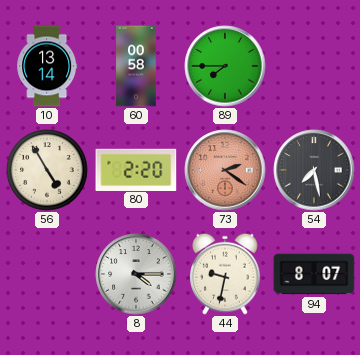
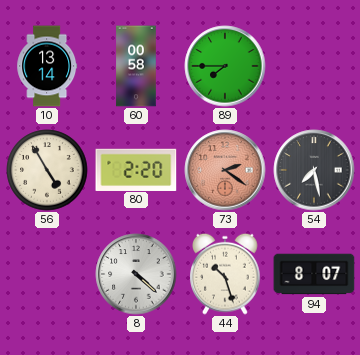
8: 4:15 -> 4:22
44: 9:32 -> 10:27
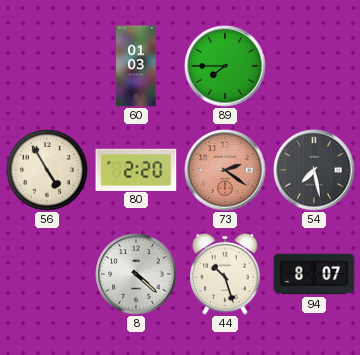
10: 13:14 -> none
60: 00:58 -> 01:03
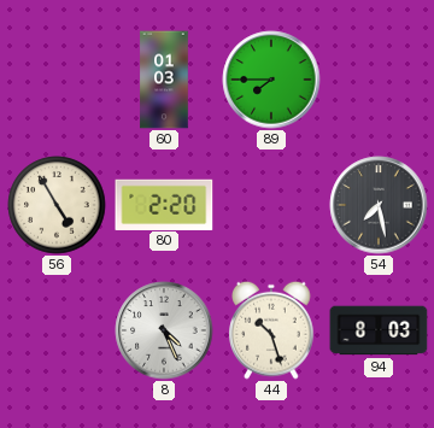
73: 2:21 -> none
8: 4:22 -> 4:26
94: 8:07 -> 8:03
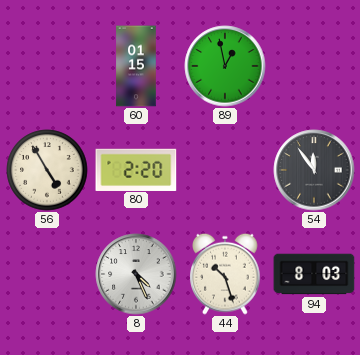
60: 01:03 -> 01:15
89: 7:45 -> 12:58
54: 7:28 -> 11:54
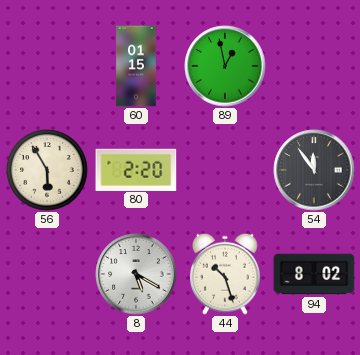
56: 4:55 -> 5:55
8: 4:26 -> 5:20
94: 8:03 -> 8:02
